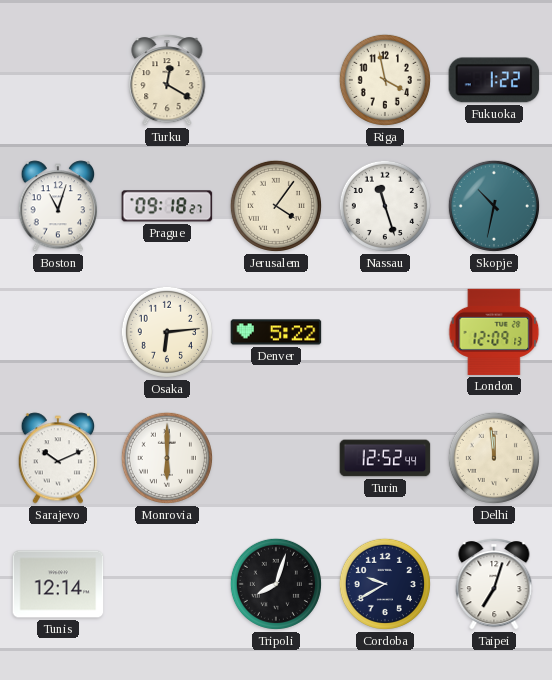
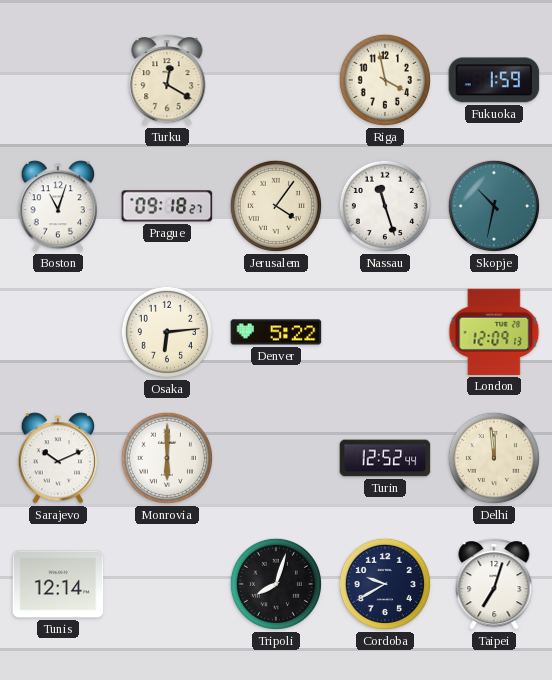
Fukuoka: 1:22 -> 1:59
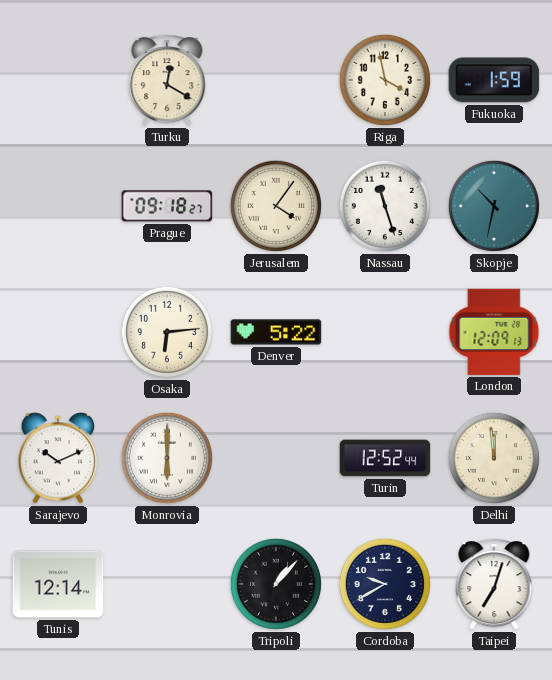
Boston: 11:03 -> none
Tripoli: 8:03 -> 1:07
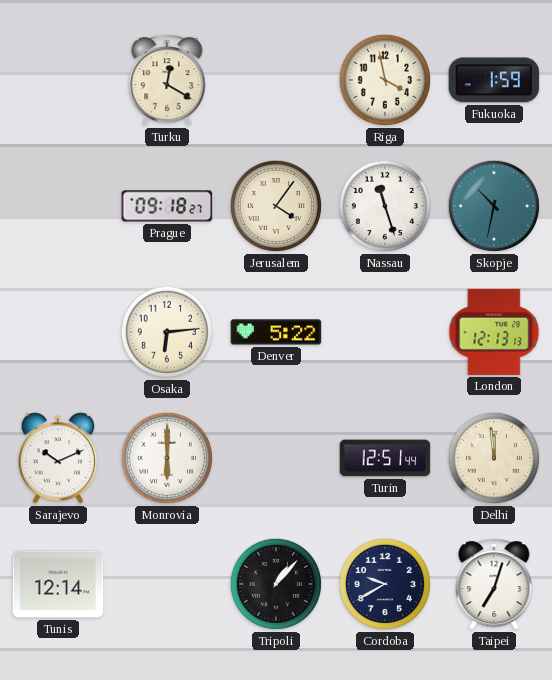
London: 12:09 -> 12:13
Turin: 12:52 -> 12:51
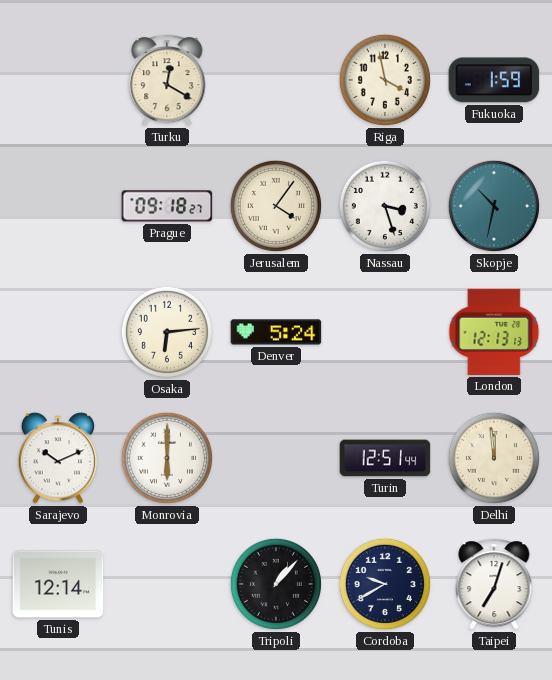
Nassau: 11:27 -> 3:27
Denver: 5:22 -> 5:24
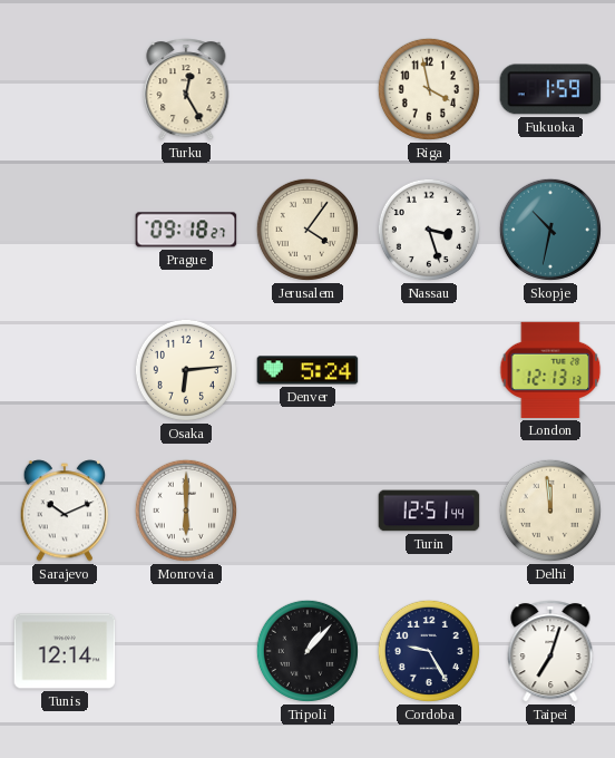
Turku: 12:20 -> 12:25
Cordoba: 9:40 -> 9:25
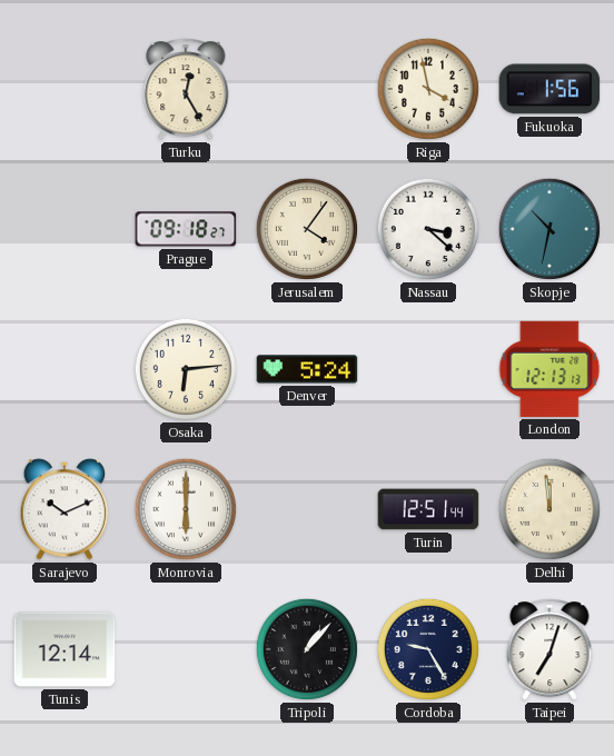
Fukuoka: 1:59 -> 1:56
Nassau: 3:27 -> 3:22
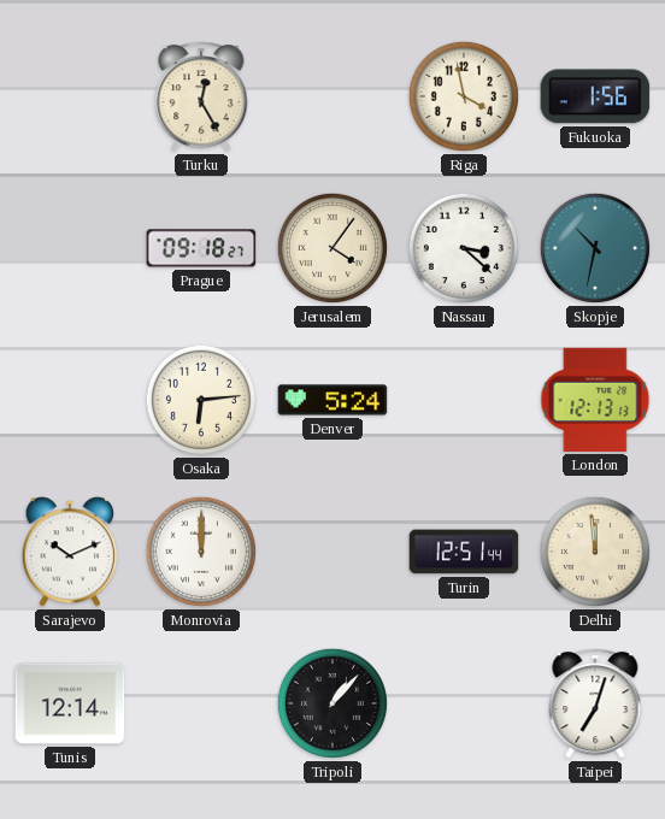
Monrovia: 6:00 -> 12:00
Cordoba: 9:25 -> none
